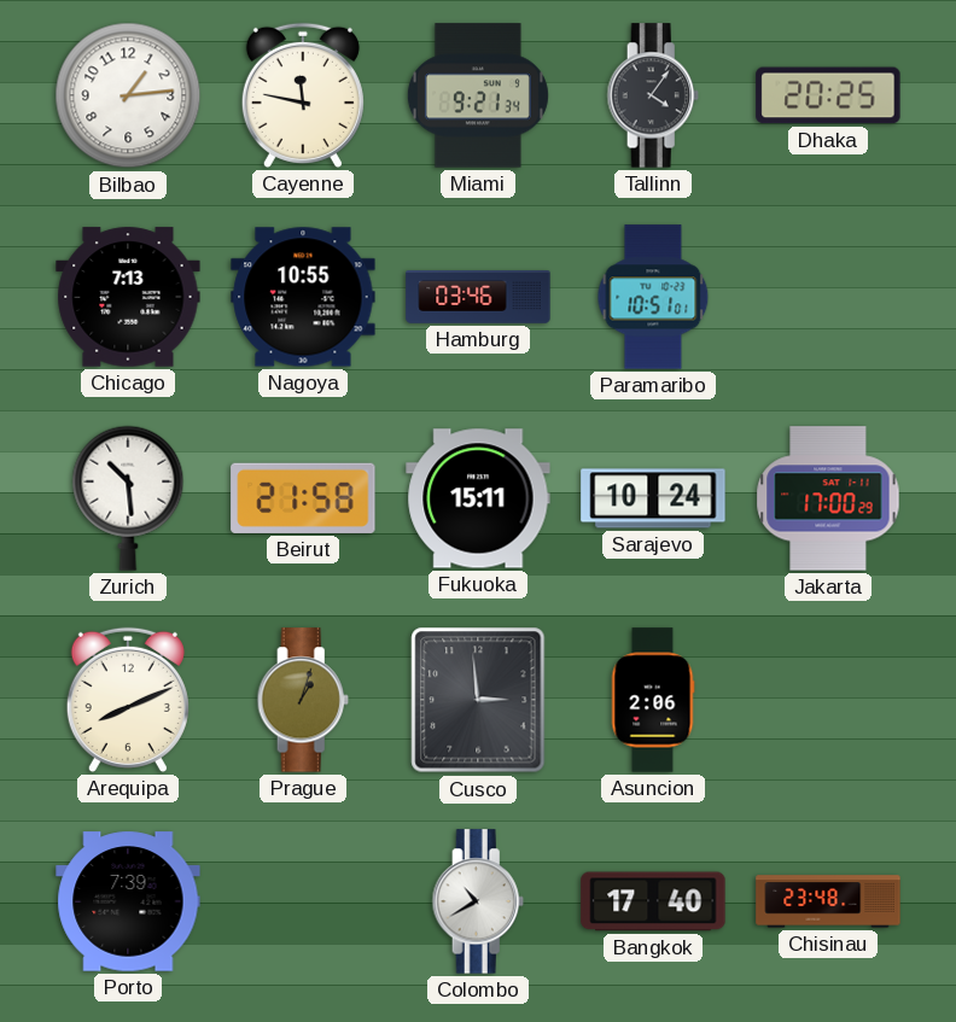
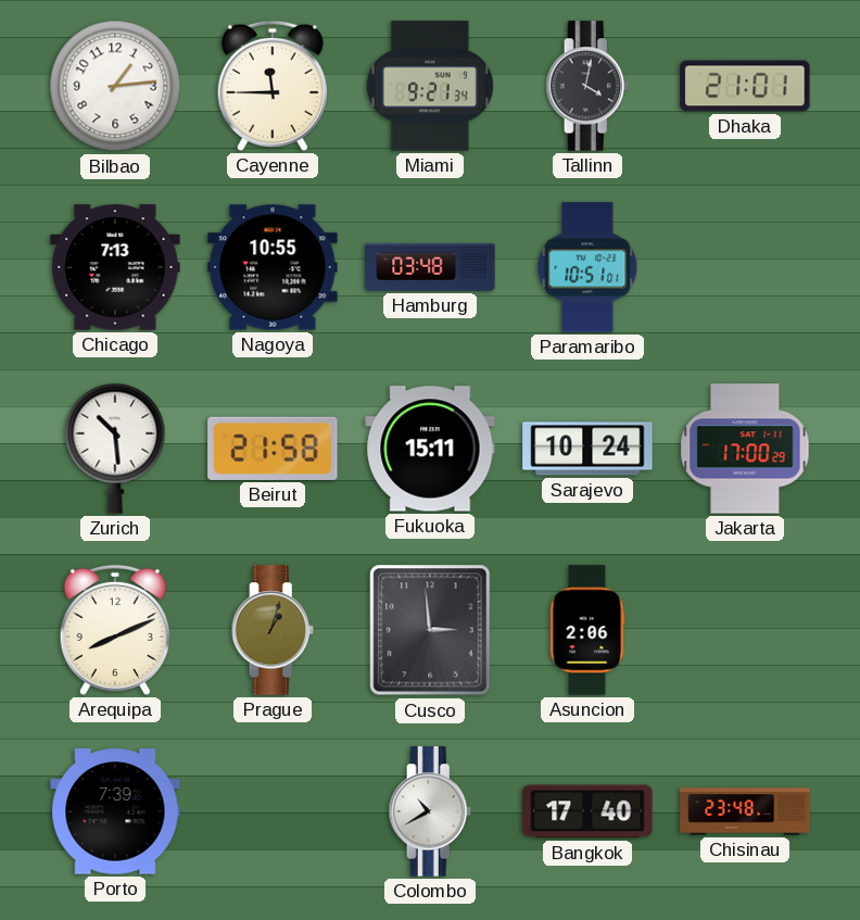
Cayenne: 11:47 -> 11:45
Tallinn: 4:06 -> 4:02
Dhaka: 20:25 -> 21:01
Hamburg: 03:46 -> 03:48
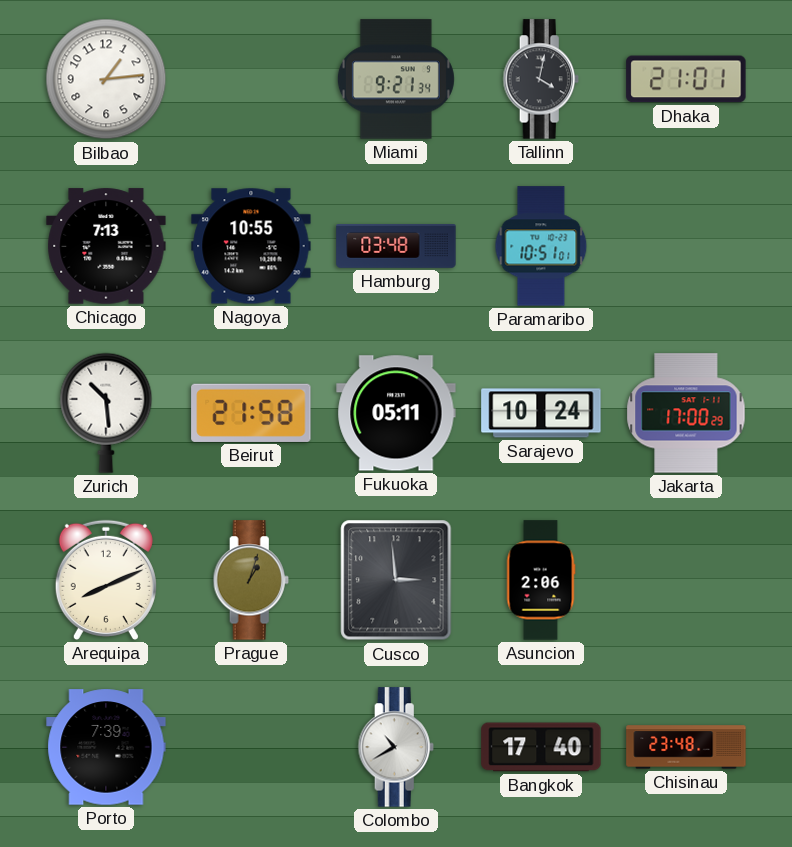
Cayenne: 11:45 -> none
Fukuoka: 15:11 -> 05:11
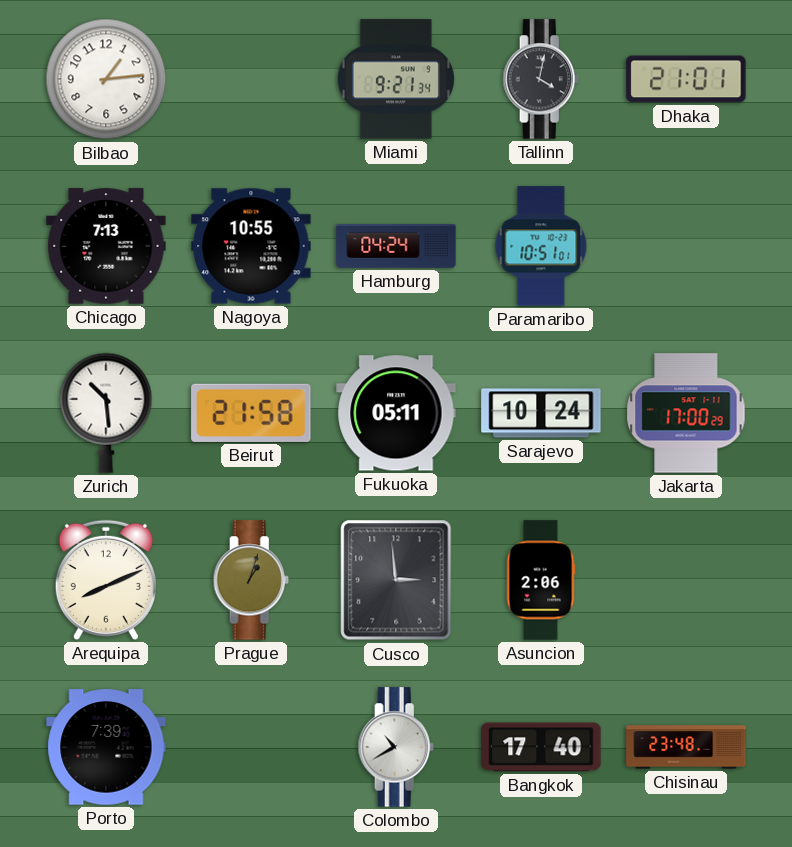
Hamburg: 03:48 -> 04:24
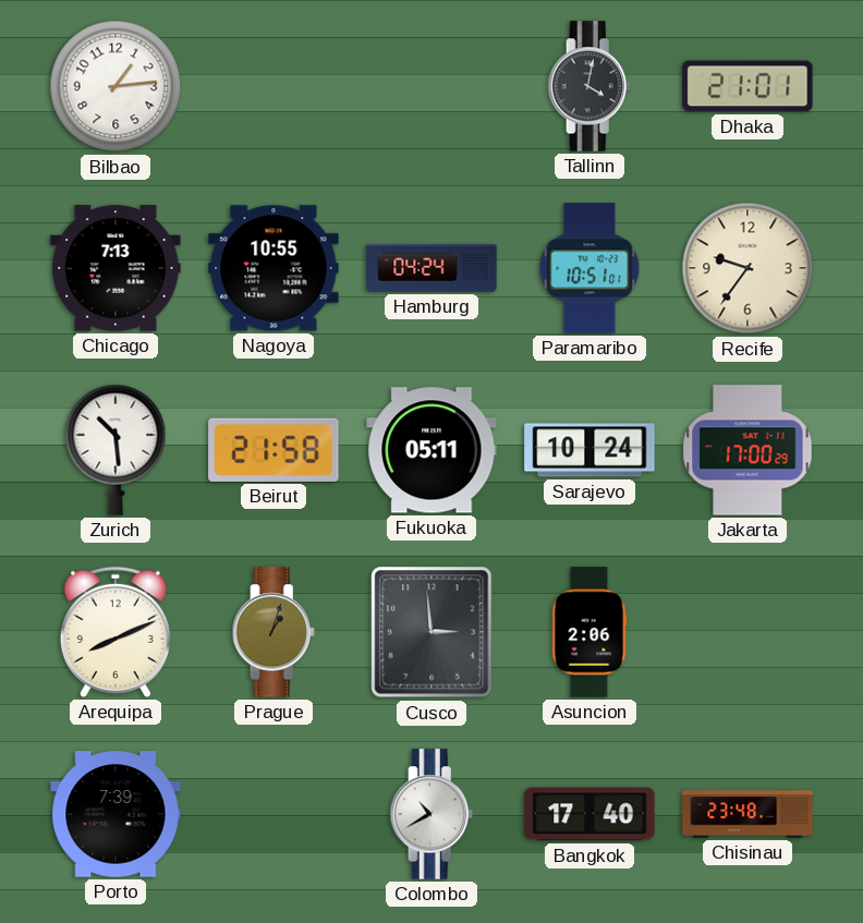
Miami: 9:21 -> none
Recife: none -> 9:36
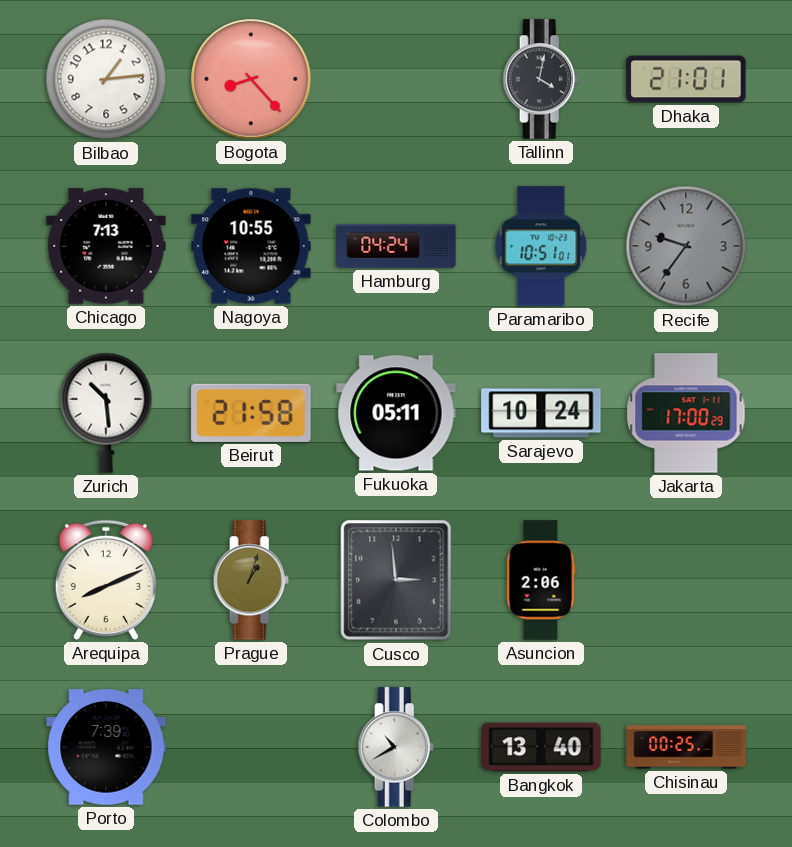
Bogota: none -> 8:23
Recife dial: cream -> grey
Bangkok: 17:40 -> 13:40
Chisinau: 23:48 -> 00:25
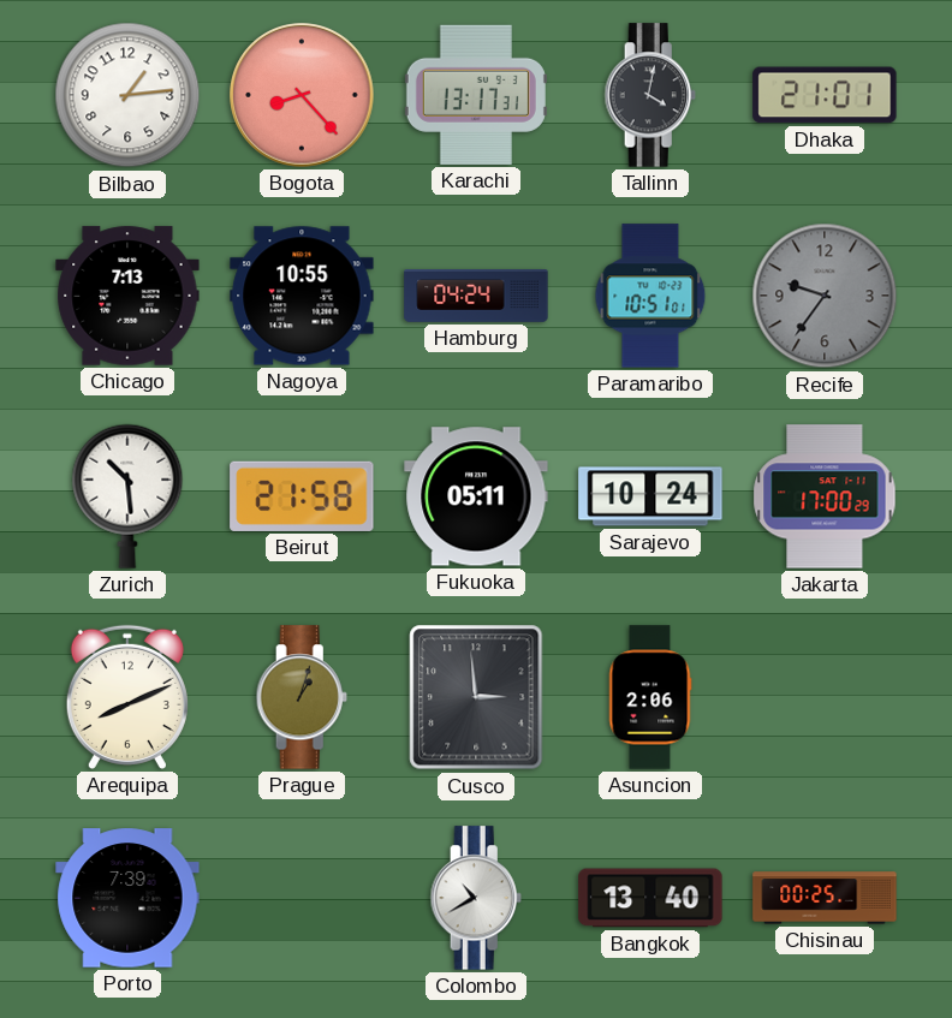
Karachi: none -> 13:17
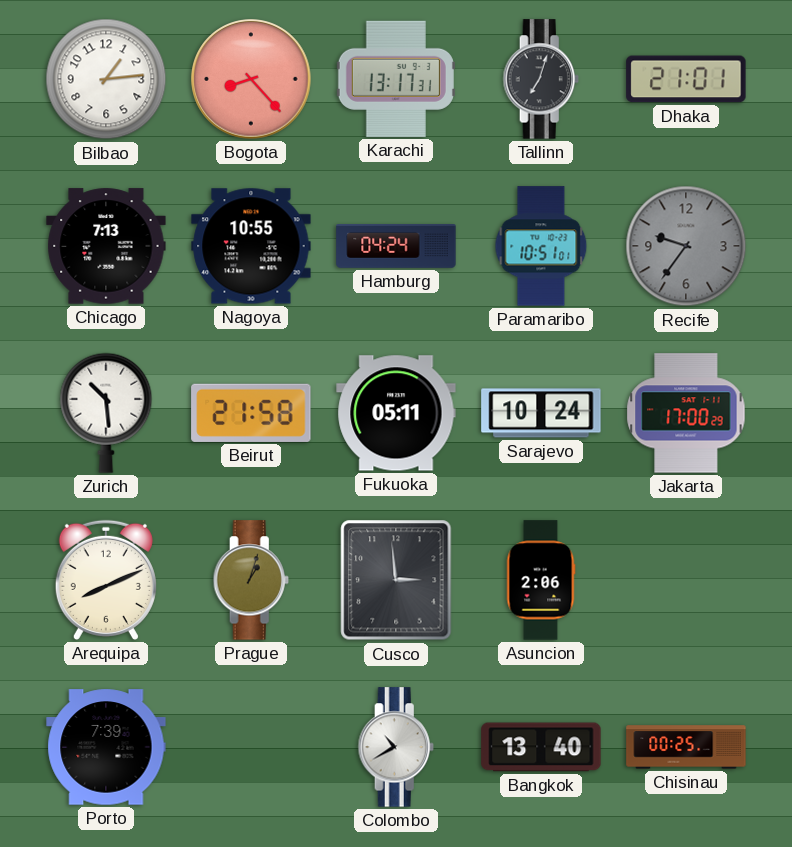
Tallinn: 4:02 -> 7:03
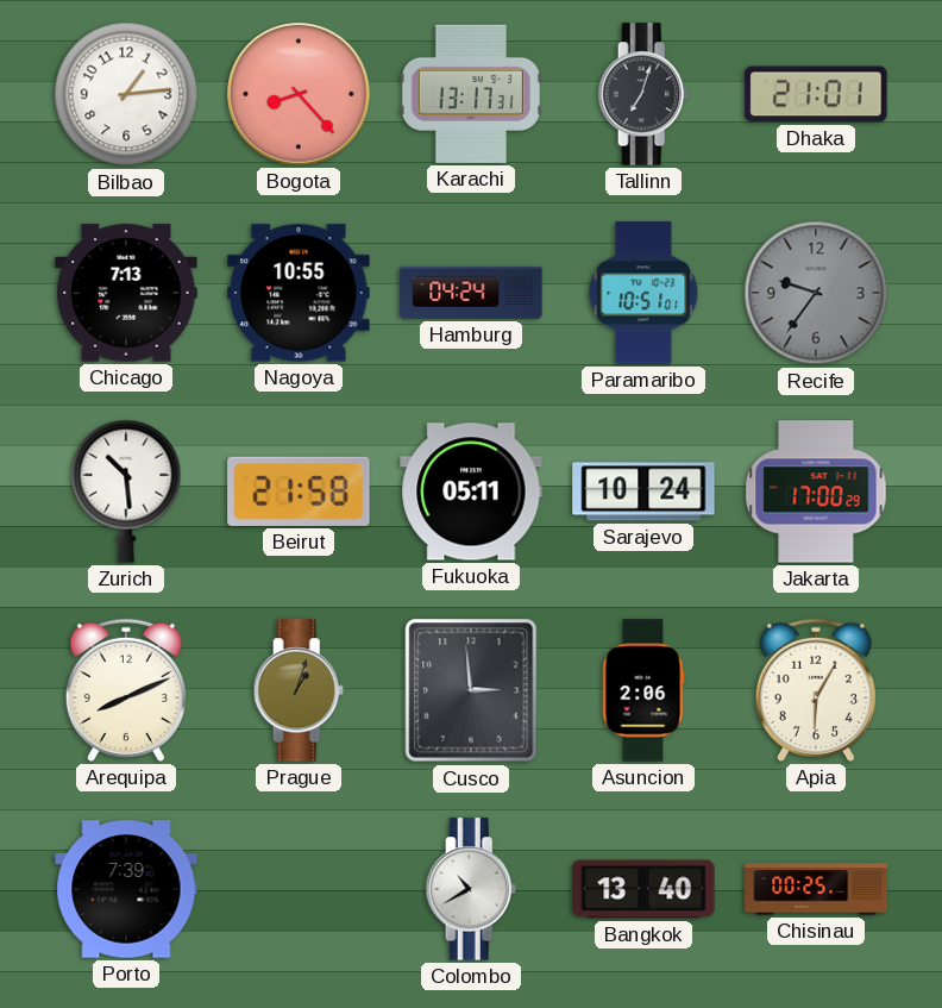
Apia: none -> 6:05
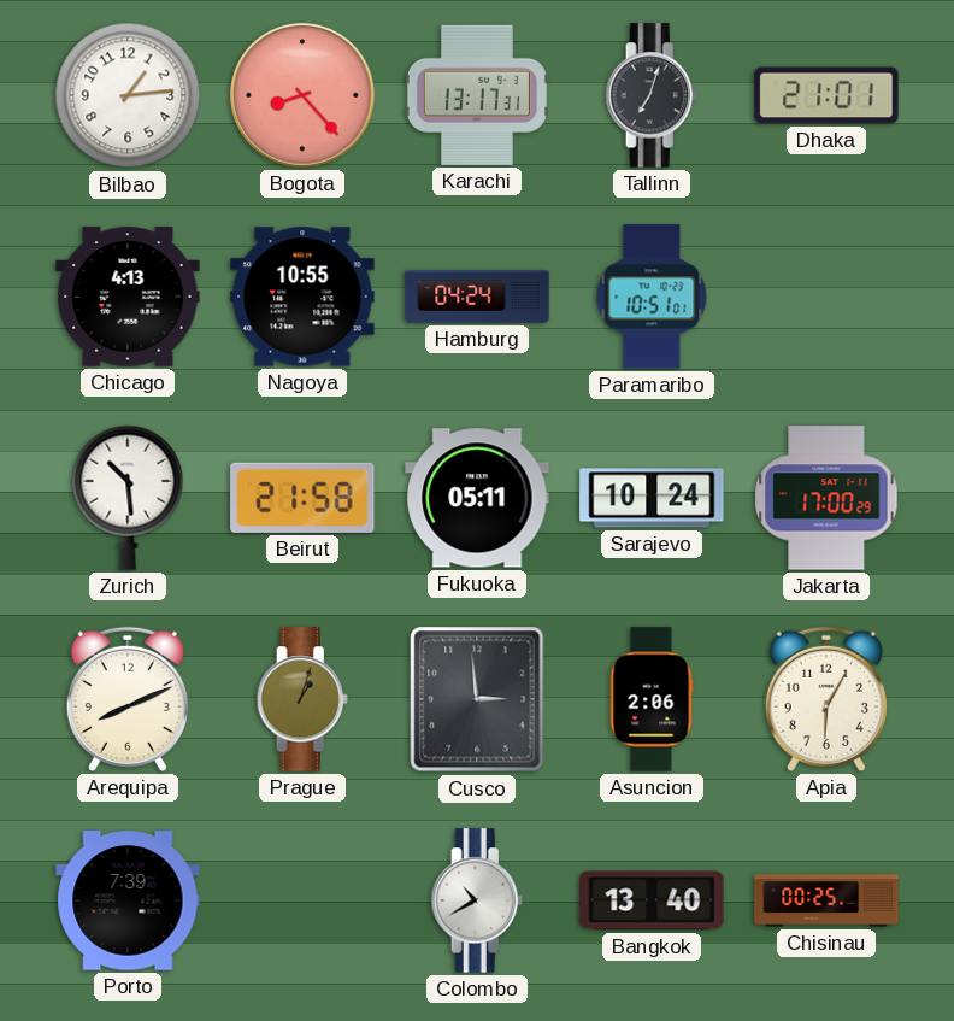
Chicago: 7:13 -> 4:13
Recife: 9:36 -> none
